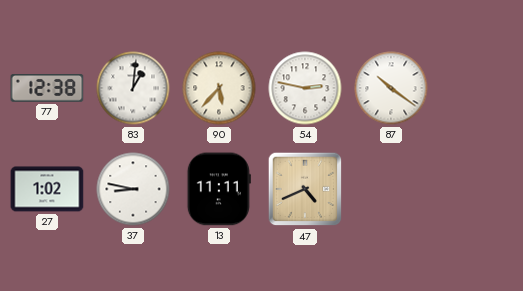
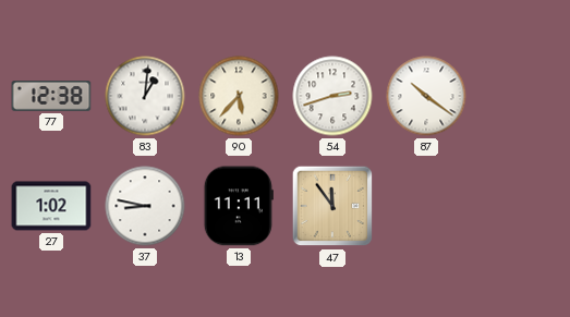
54: 2:47 -> 2:42
47: 4:41 -> 11:54
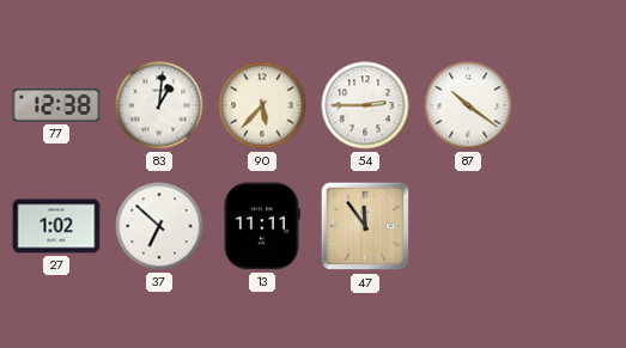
54: 2:42 -> 2:45
37: 8:47 -> 6:52
